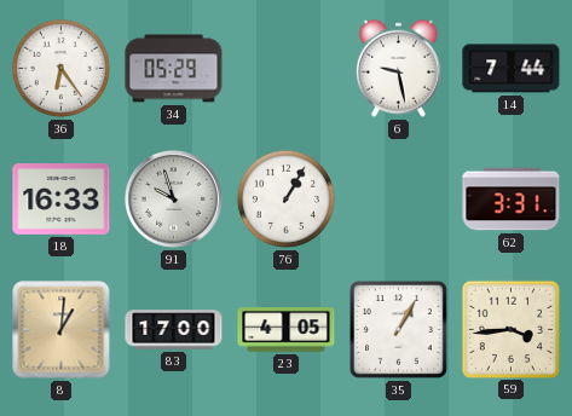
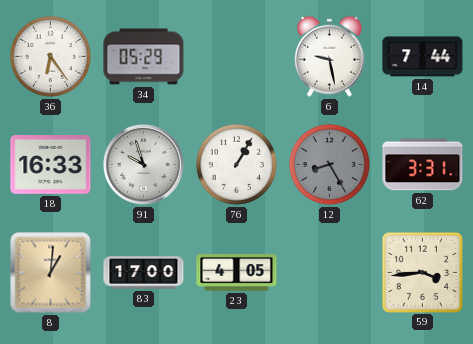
12: none -> 8:25
35: 1:05 -> none
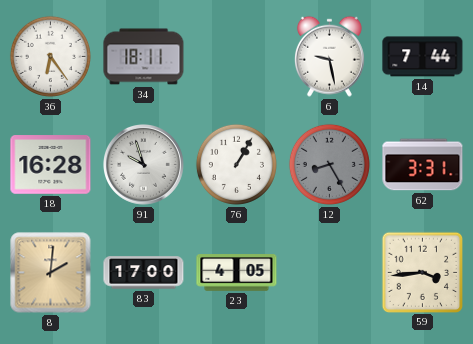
34: 05:29 -> 18:11
18: 16:33 -> 16:28
8: 1:01 -> 2:01
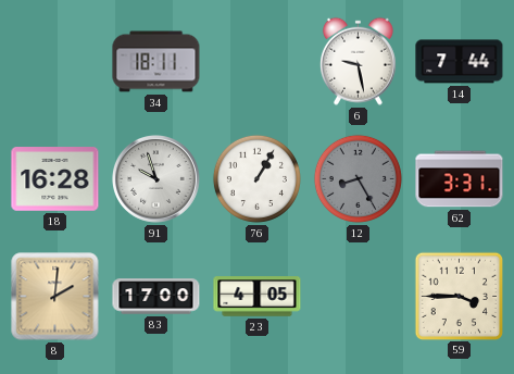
36: 6:24 -> none
59: 3:44 -> 3:45
